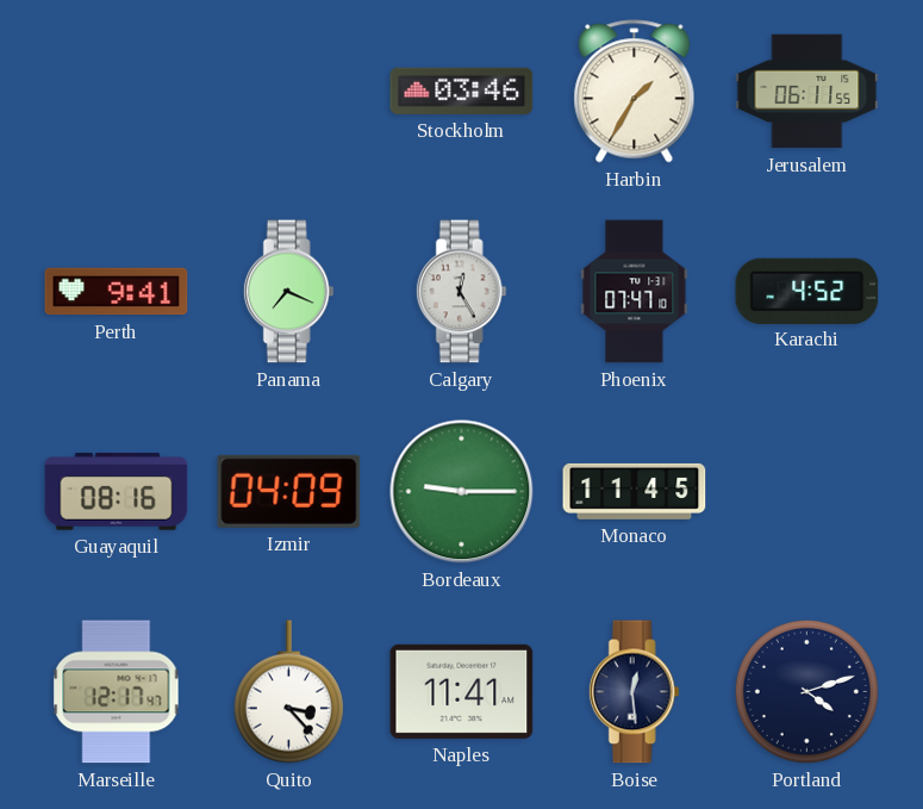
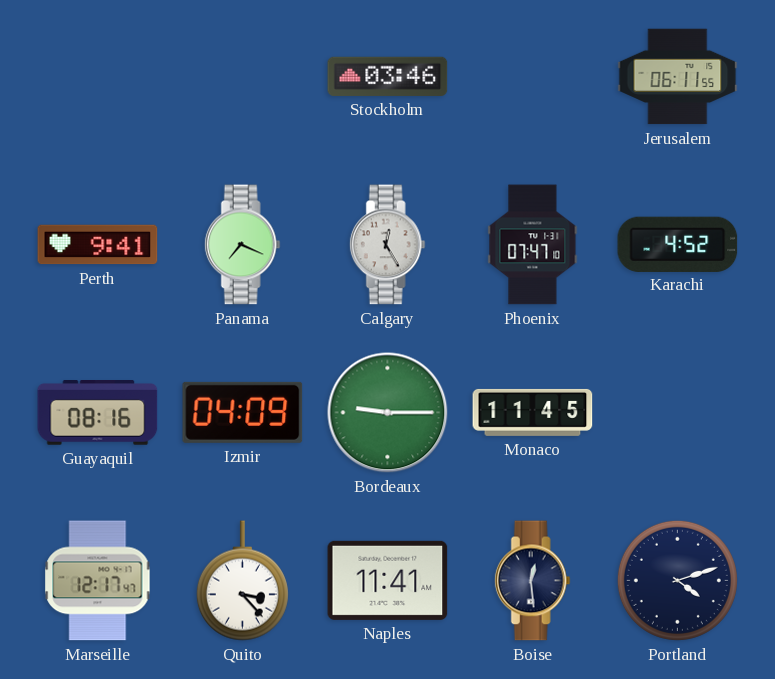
Harbin: 1:35 -> none
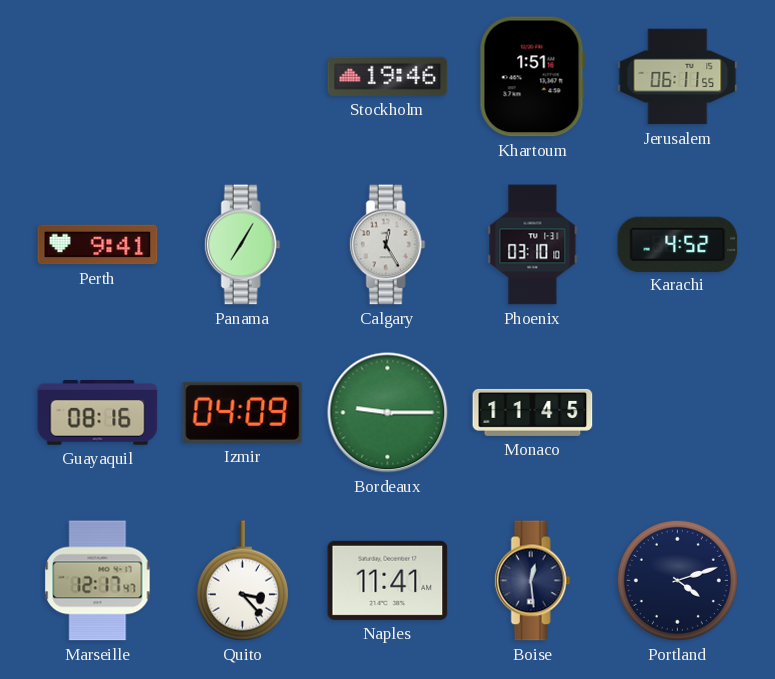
Stockholm: 03:46 -> 19:46
Khartoum: none -> 1:51
Panama: 7:19 -> 7:05
Phoenix: 07:47 -> 03:10
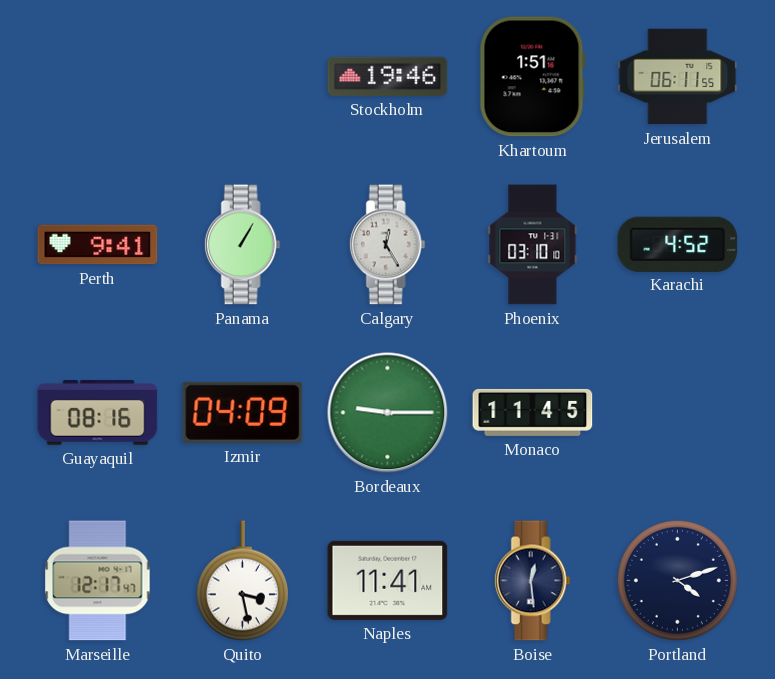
Panama: 7:05 -> 1:05
Quito: 3:23 -> 3:28
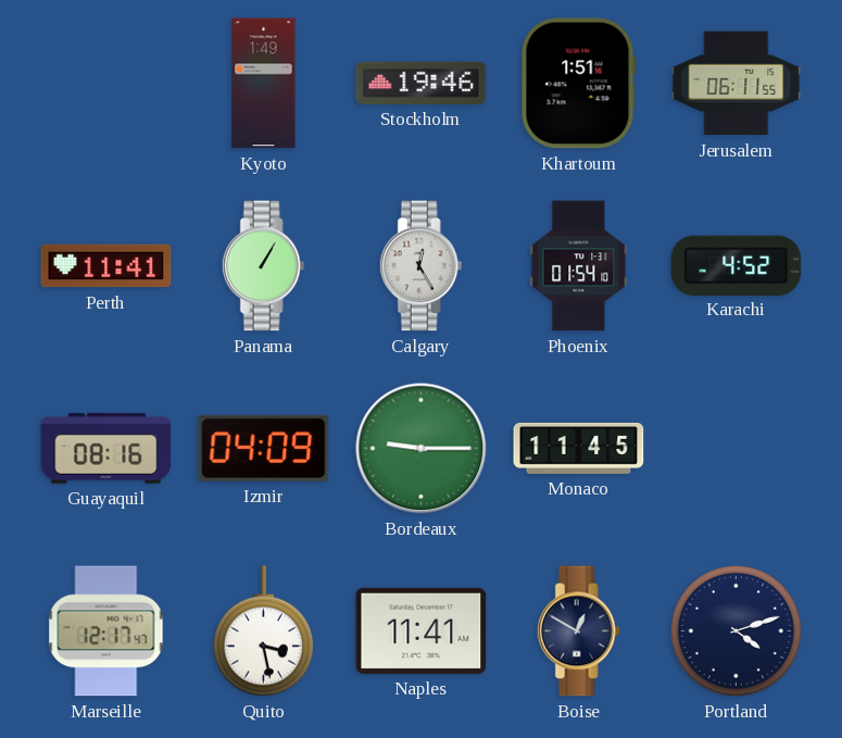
Kyoto: none -> 1:49
Perth: 9:41 -> 11:41
Phoenix: 03:10 -> 01:54
Boise: 12:29 -> 12:50
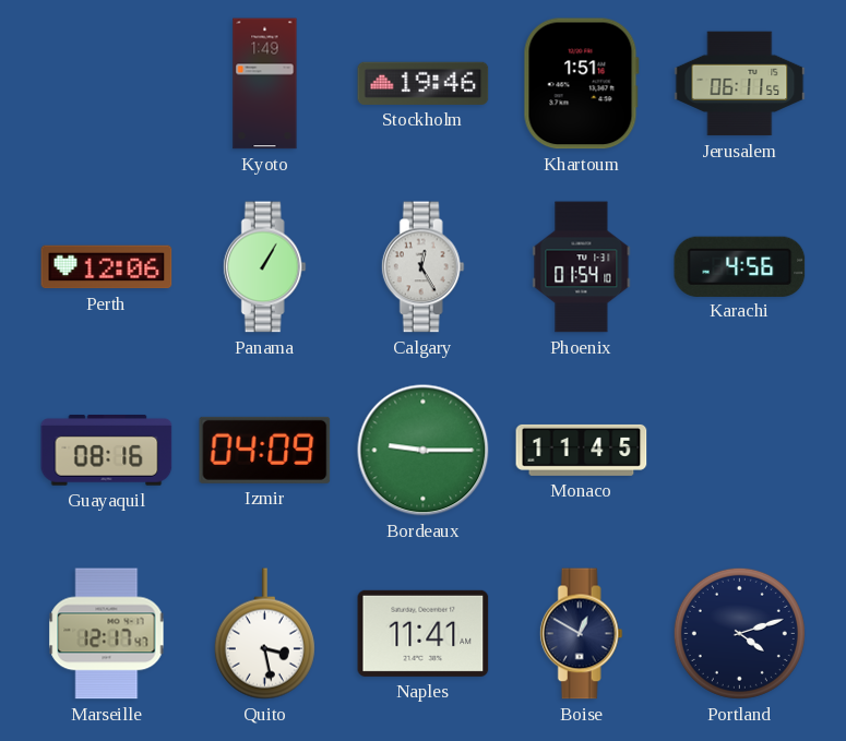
Perth: 11:41 -> 12:06
Karachi: 4:52 -> 4:56
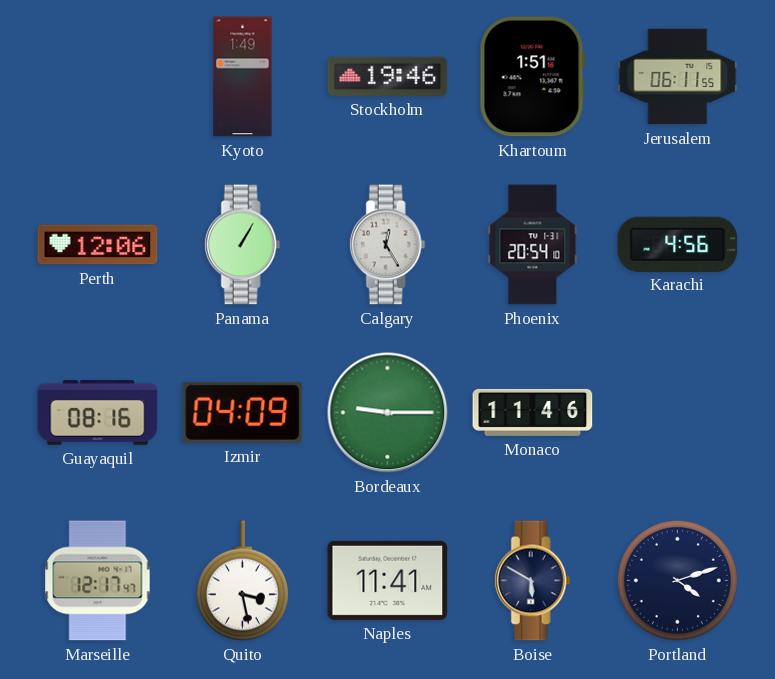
Phoenix: 01:54 -> 20:54
Monaco: 11:45 -> 11:46
Boise: 12:50 -> 5:50
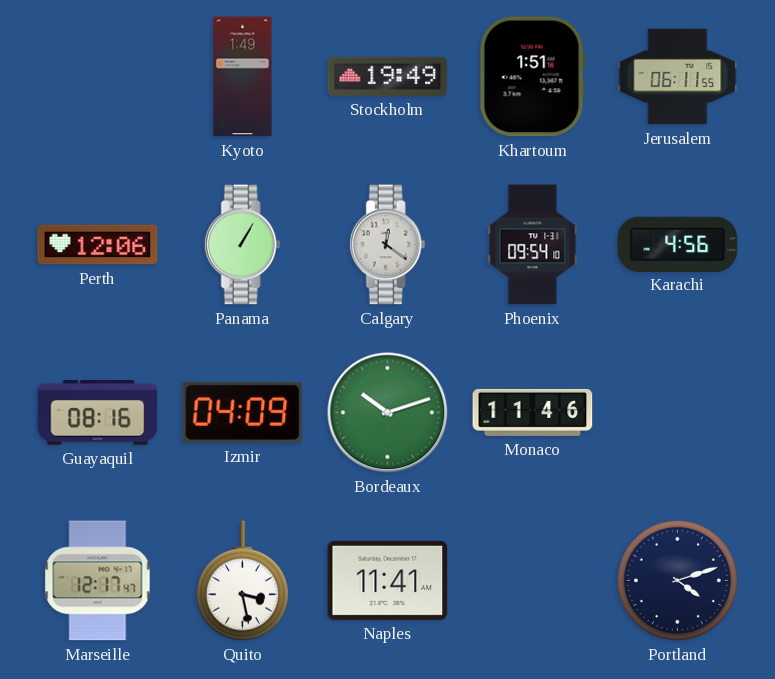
Stockholm: 19:46 -> 19:49
Calgary: 12:25 -> 12:21
Phoenix: 20:54 -> 09:54
Bordeaux: 9:15 -> 10:12
Boise: 5:50 -> none
